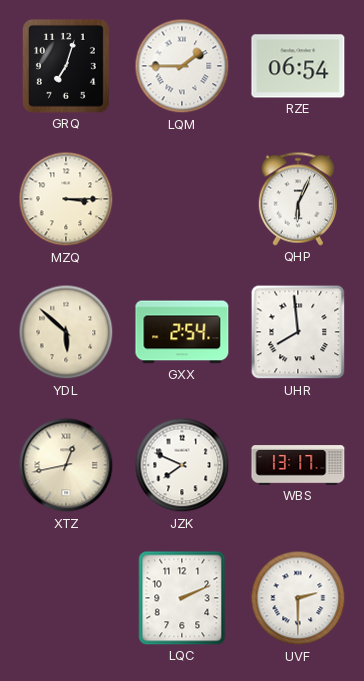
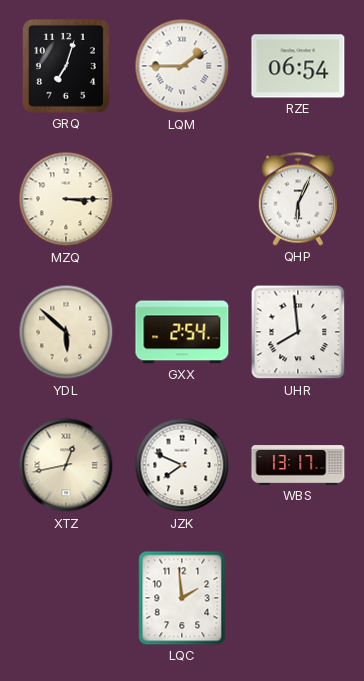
LQC: 2:11 -> 1:59
UVF: 2:30 -> none
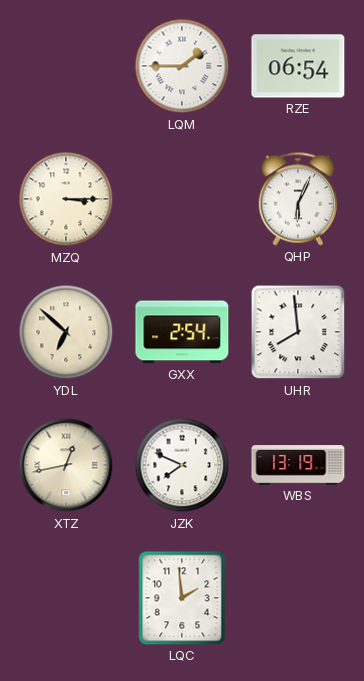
GRQ: 7:03 -> none
YDL: 5:52 -> 6:52
WBS: 13:17 -> 13:19
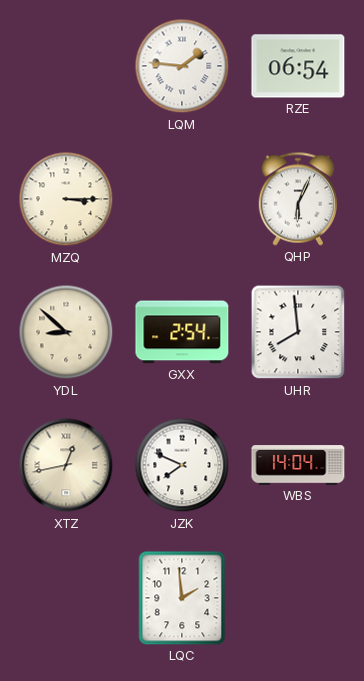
LQM: 1:45 -> 1:46
YDL: 6:52 -> 8:52
WBS: 13:19 -> 14:04
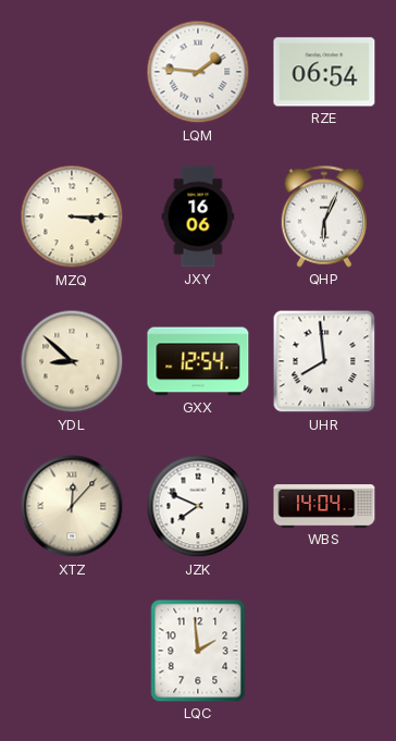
JXY: none -> 16:06
GXX: 2:54 -> 12:54
XTZ: 12:43 -> 12:07
